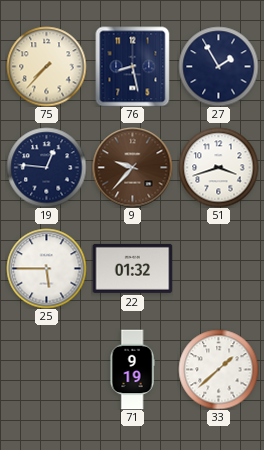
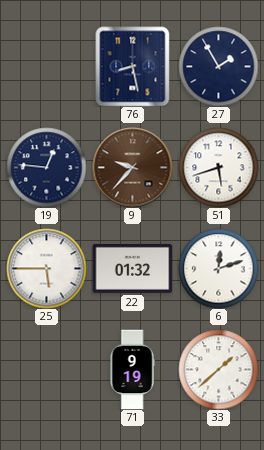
75: 7:37 -> none
51: 3:42 -> 5:42
6: none -> 12:12
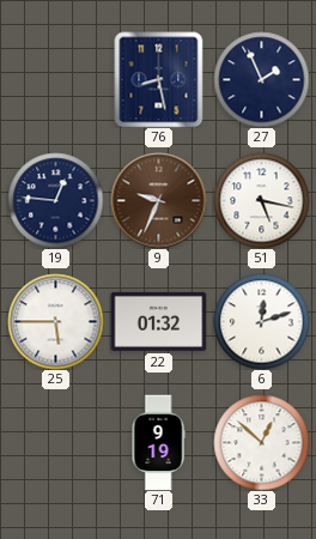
27: 1:55 -> 1:56
9: 9:37 -> 9:34
51: 5:42 -> 5:17
33: 1:38 -> 12:52
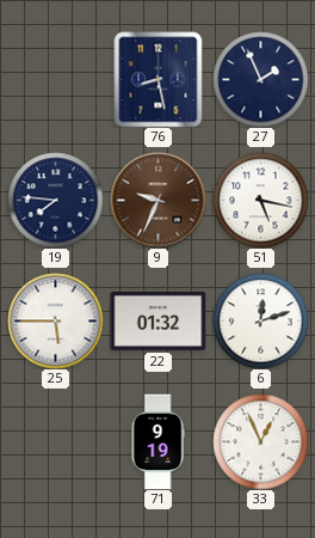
19: 12:46 -> 7:46
33: 12:52 -> 12:56
